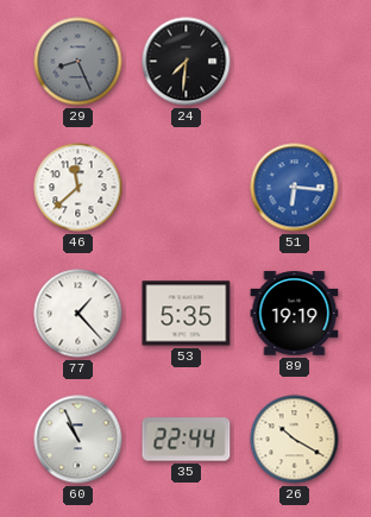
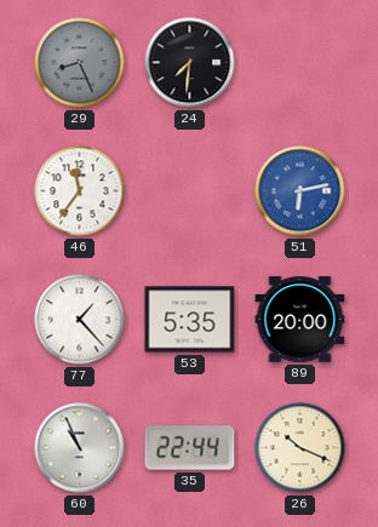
46: 11:38 -> 11:36
51: 6:16 -> 6:13
89: 19:19 -> 20:00
26: 10:20 -> 10:19
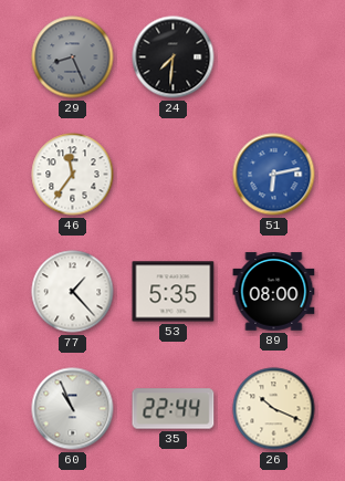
89: 20:00 -> 08:00
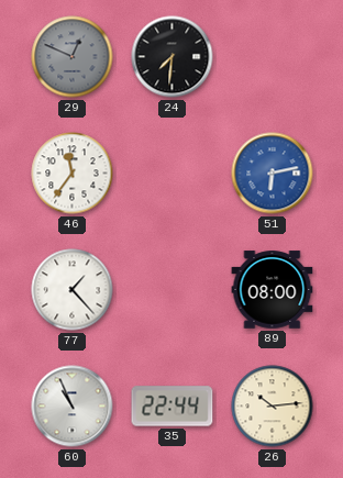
29: 8:26 -> 12:49
53: 5:35 -> none
26: 10:19 -> 10:14
